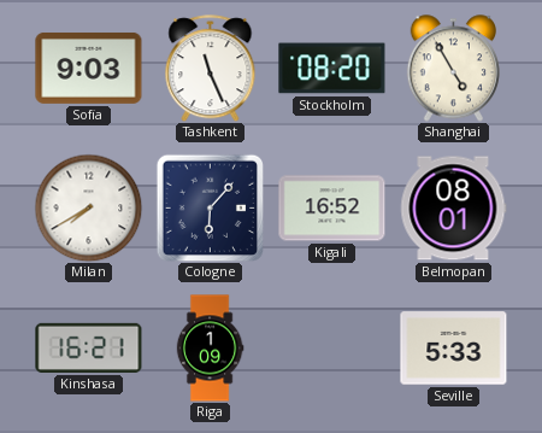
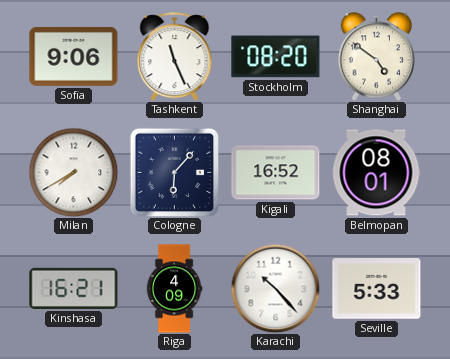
Sofia: 9:03 -> 9:06
Shanghai: 4:55 -> 4:51
Riga: 1:09 -> 4:09
Karachi: none -> 10:23
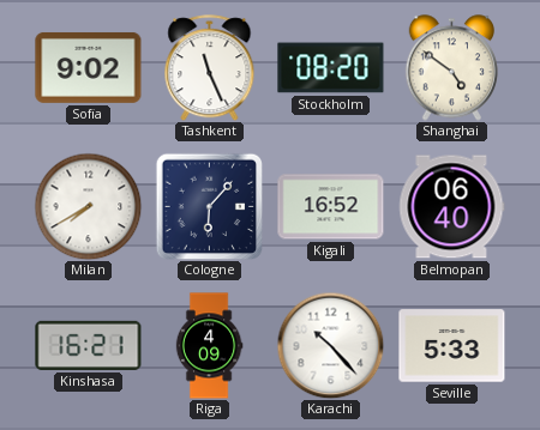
Sofia: 9:06 -> 9:02
Belmopan: 08:01 -> 06:40
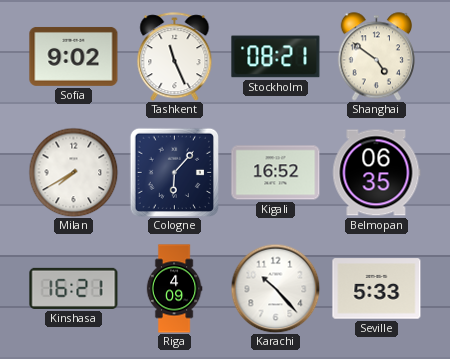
Stockholm: 08:20 -> 08:21
Belmopan: 06:40 -> 06:35
